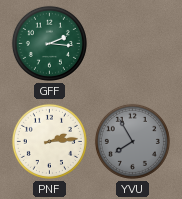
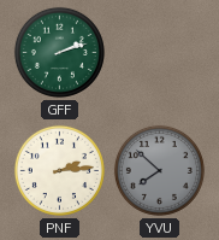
GFF: 2:16 -> 2:12
YVU: 7:55 -> 7:52
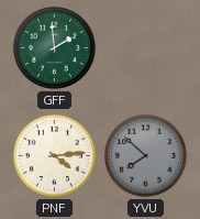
GFF: 2:12 -> 1:59
PNF: 2:14 -> 4:14
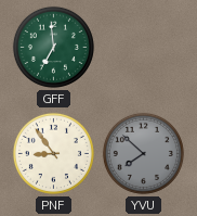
GFF: 1:59 -> 6:59
PNF: 4:14 -> 8:54
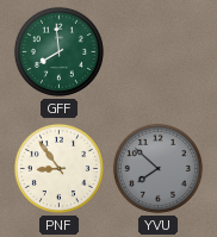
GFF: 6:59 -> 7:59
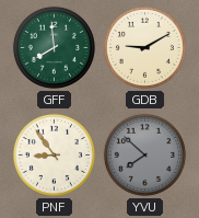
GDB: none -> 9:10
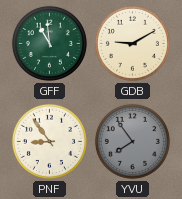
GFF: 7:59 -> 10:59
YVU: 7:52 -> 7:54
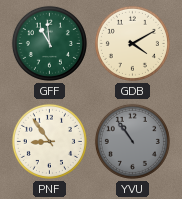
GDB: 9:10 -> 4:10
YVU: 7:54 -> 10:54
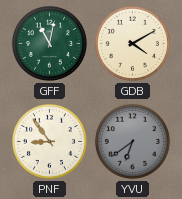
GFF: 10:59 -> 11:02
YVU: 10:54 -> 6:39
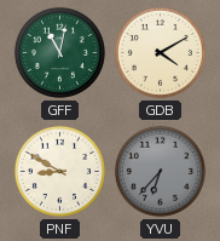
PNF: 8:54 -> 8:50
YVU: 6:39 -> 6:37
